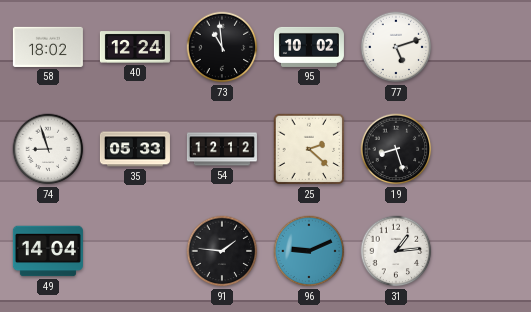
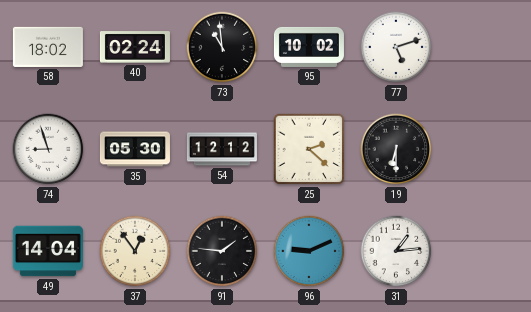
40: 12:24 -> 02:24
35: 05:33 -> 05:30
19: 8:27 -> 6:30
37: none -> 12:54
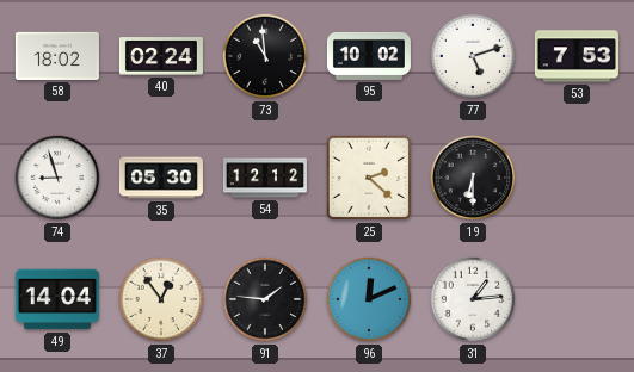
53: none -> 7:53
96: 9:11 -> 12:11
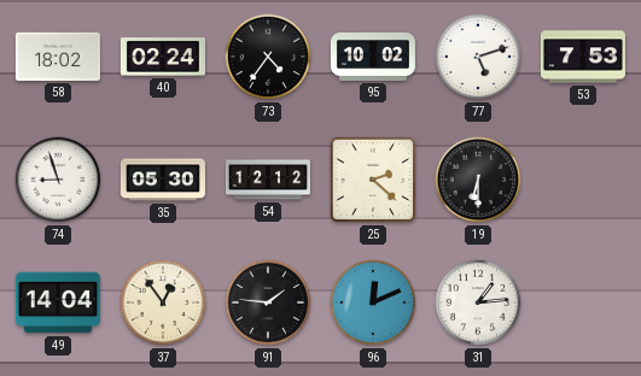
73: 10:59 -> 4:36
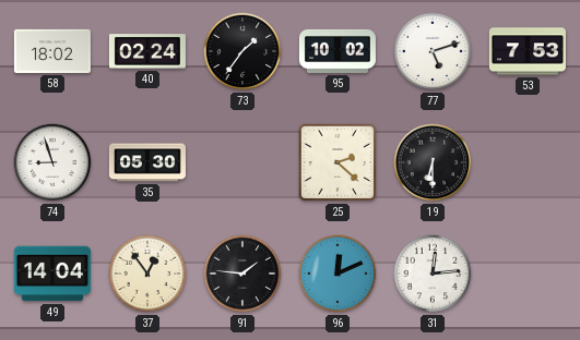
73: 4:36 -> 1:36
54: 12:12 -> none
31: 1:14 -> 12:14
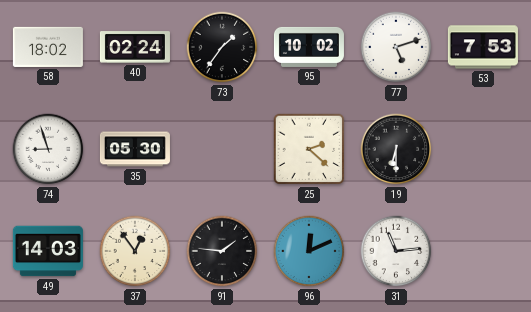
49: 14:04 -> 14:03
31: 12:14 -> 11:14
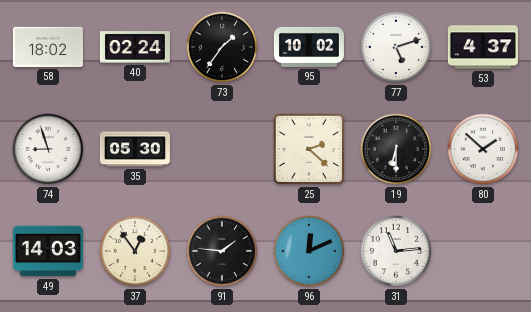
53: 7:53 -> 4:37
80: none -> 1:52
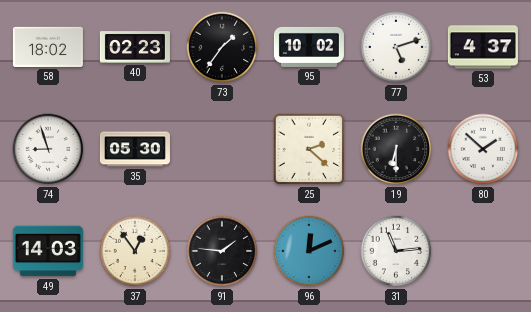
40: 02:24 -> 02:23
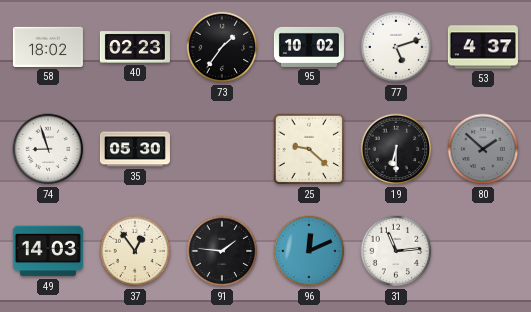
25: 2:22 -> 9:22
80 dial: white -> grey
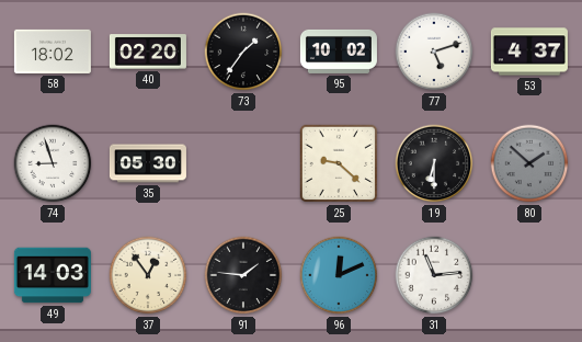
40: 02:23 -> 02:20
